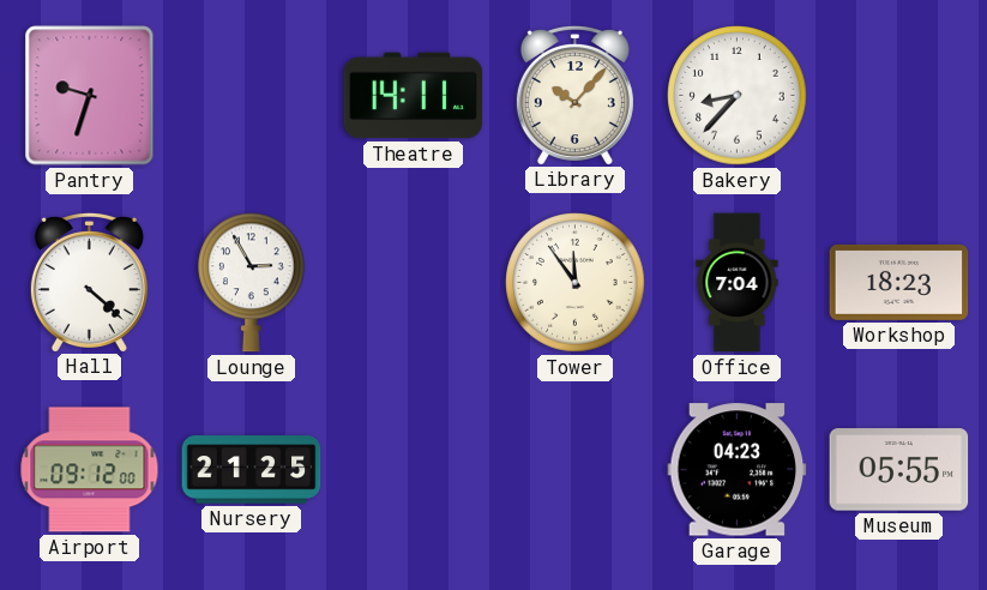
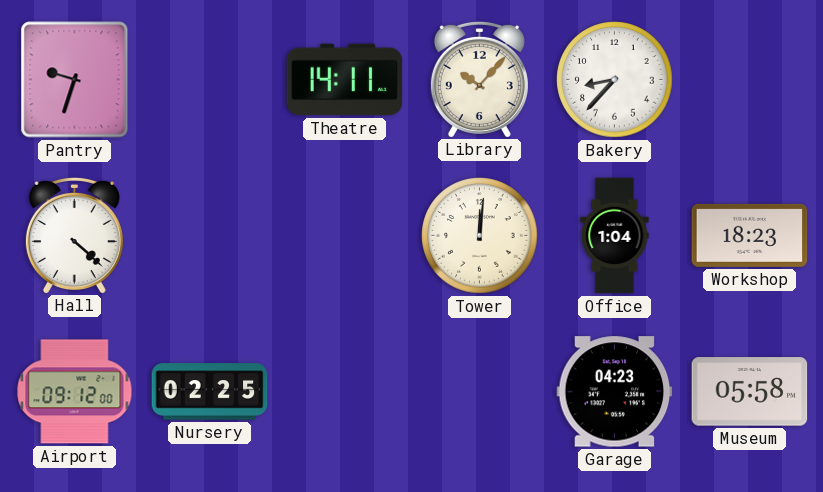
Lounge: 2:55 -> none
Tower: 11:54 -> 12:01
Office: 7:04 -> 1:04
Nursery: 21:25 -> 02:25
Museum: 05:55 -> 05:58
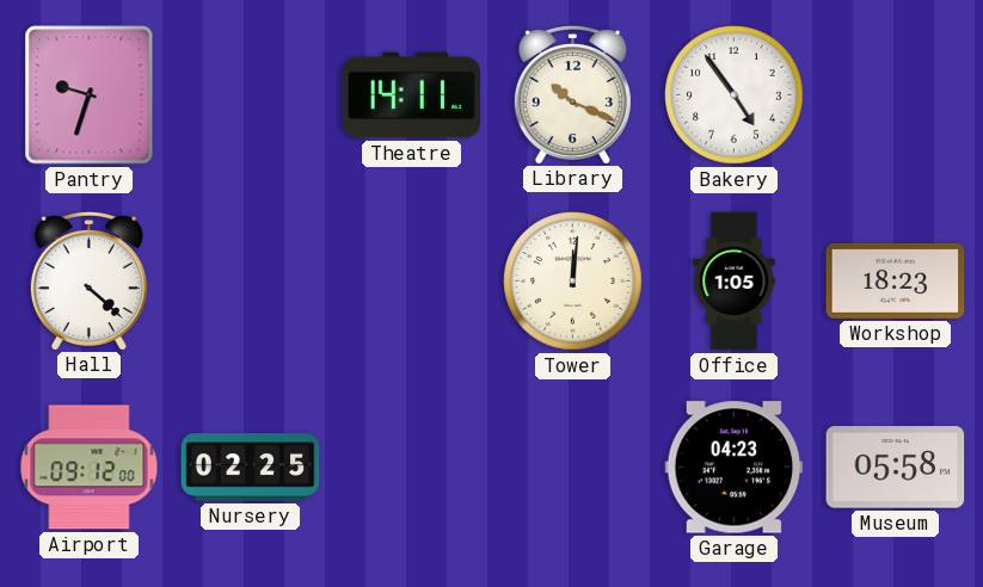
Library: 10:07 -> 10:19
Bakery: 8:37 -> 4:54
Office: 1:04 -> 1:05
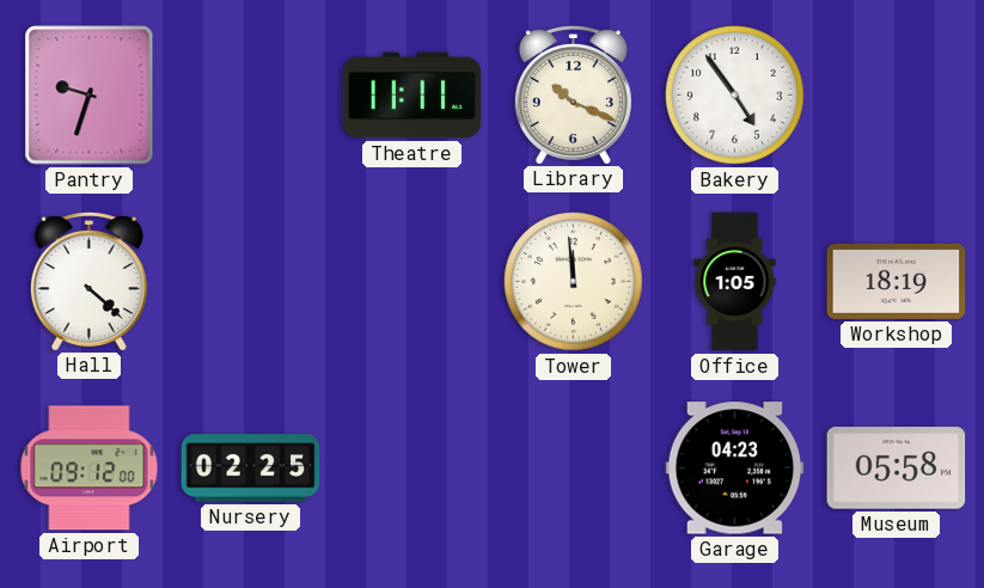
Theatre: 14:11 -> 11:11
Tower: 12:01 -> 11:59
Workshop: 18:23 -> 18:19
